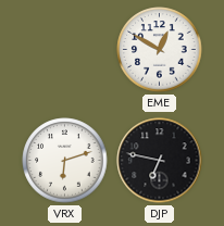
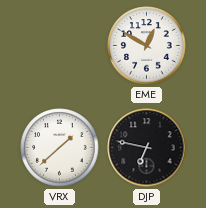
VRX: 6:12 -> 1:38
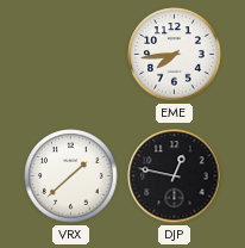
EME: 12:50 -> 7:44
DJP: 6:47 -> 12:47
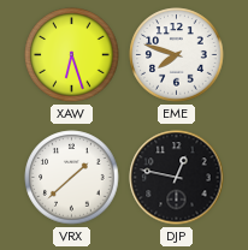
XAW: none -> 6:27
EME: 7:44 -> 7:48
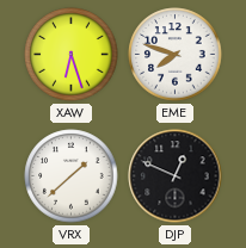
DJP: 12:47 -> 12:49
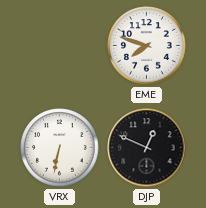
XAW: 6:27 -> none
VRX: 1:38 -> 6:32
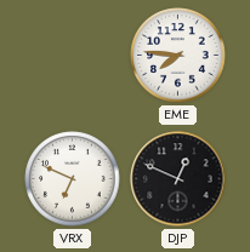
EME: 7:48 -> 7:46
VRX: 6:32 -> 6:49
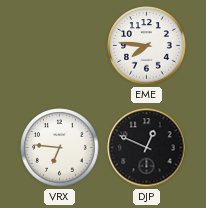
VRX: 6:49 -> 6:46
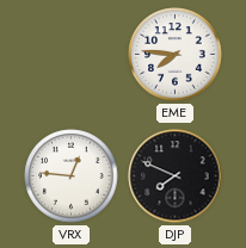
VRX: 6:46 -> 12:46
DJP: 12:49 -> 7:49
